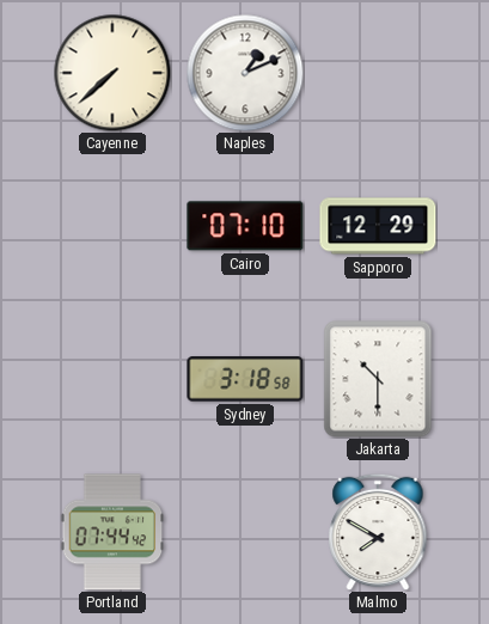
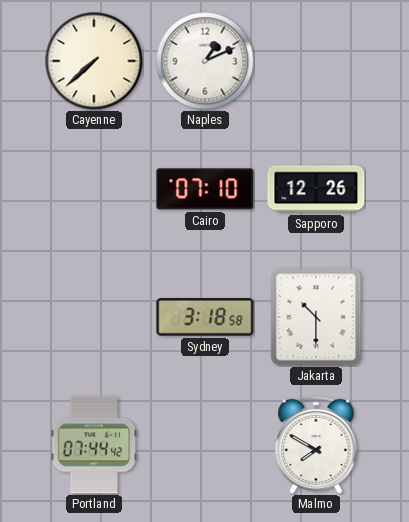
Sapporo: 12:29 -> 12:26
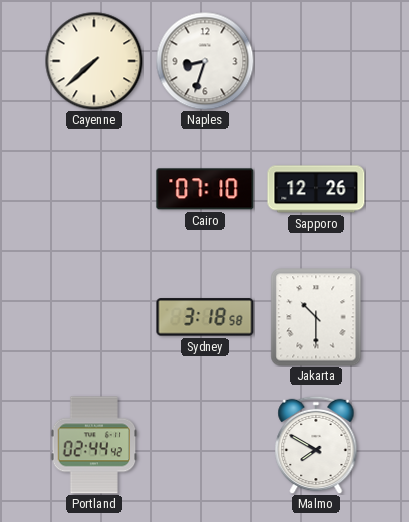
Naples: 1:11 -> 8:33
Portland: 07:44 -> 02:44
